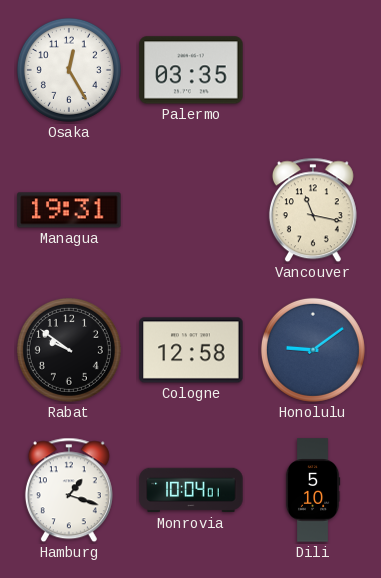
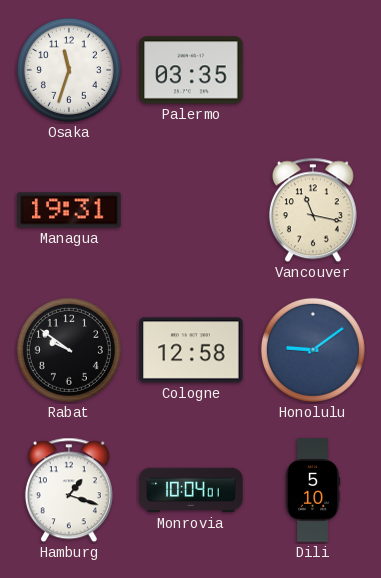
Osaka: 12:25 -> 11:33
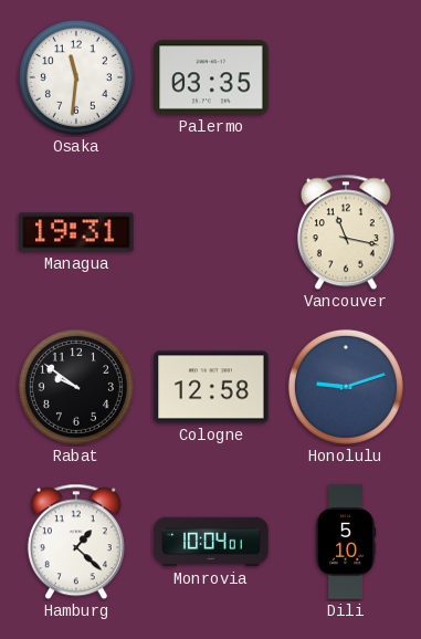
Osaka: 11:33 -> 11:31
Honolulu: 9:09 -> 9:12
Hamburg: 1:18 -> 1:22
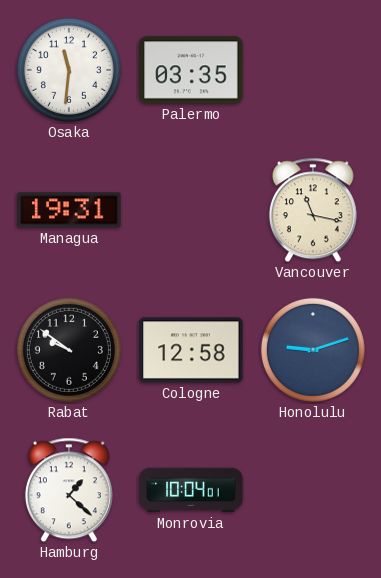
Dili: 5:10 -> none
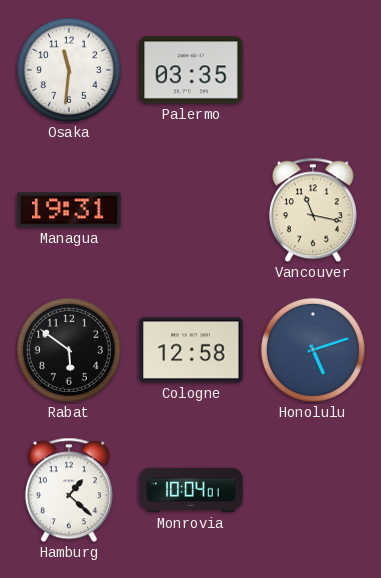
Rabat: 9:51 -> 5:51
Honolulu: 9:12 -> 5:12
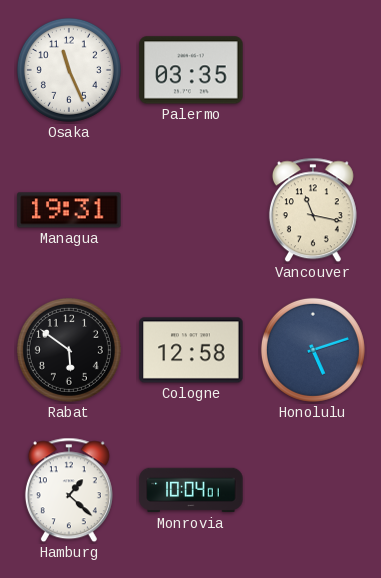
Osaka: 11:31 -> 11:26
